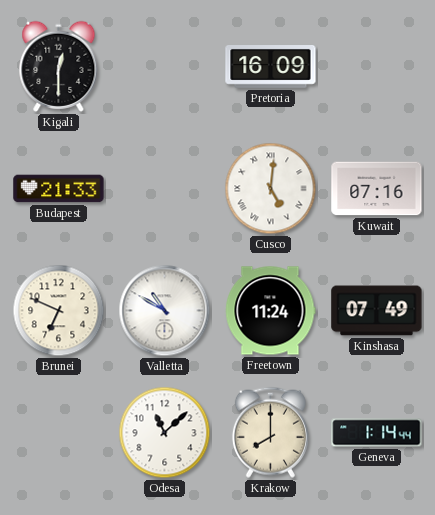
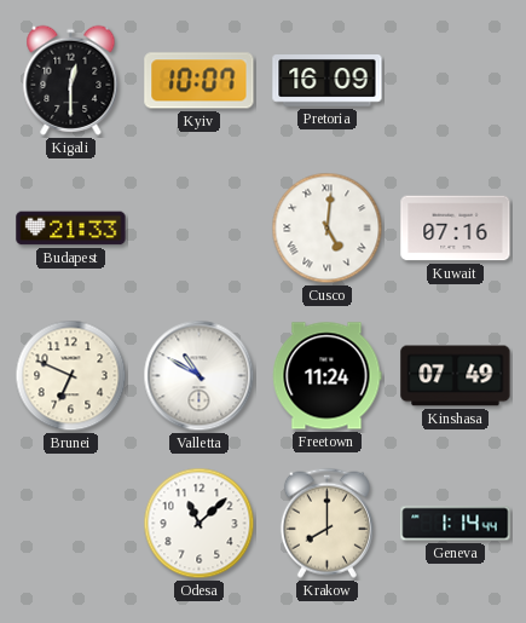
Kyiv: none -> 10:07
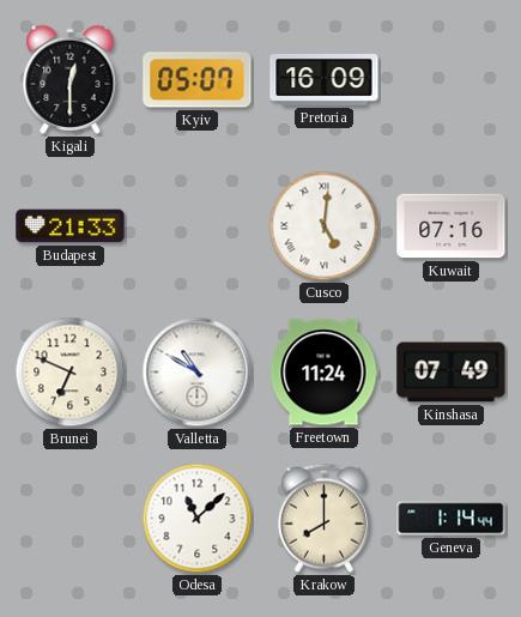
Kyiv: 10:07 -> 05:07
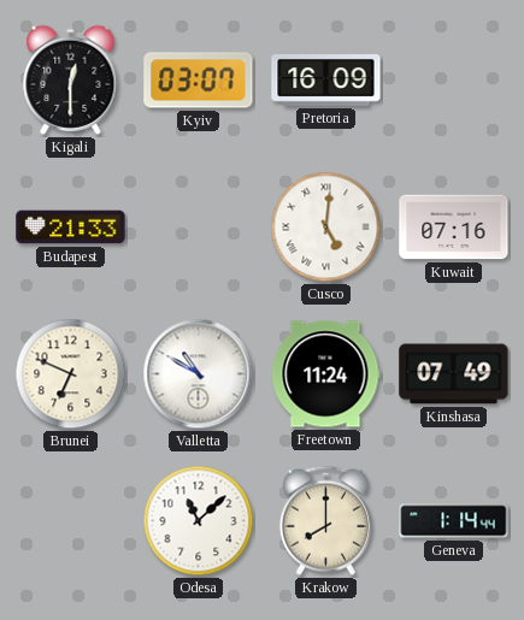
Kyiv: 05:07 -> 03:07
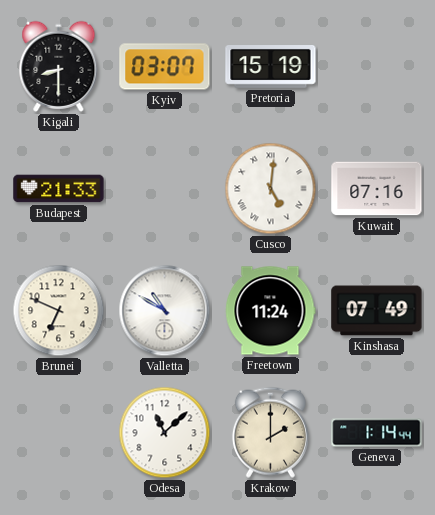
Kigali: 12:30 -> 8:30
Pretoria: 16:09 -> 15:19
Krakow: 8:00 -> 2:00
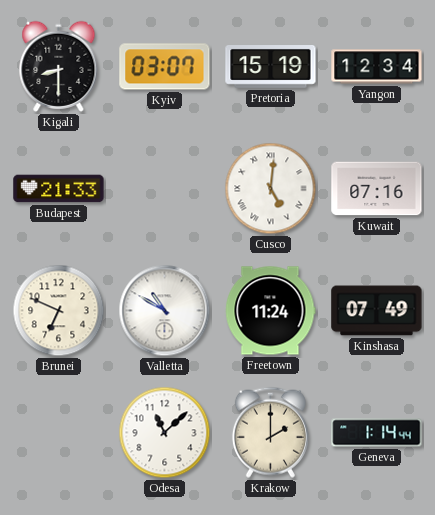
Yangon: none -> 12:34
